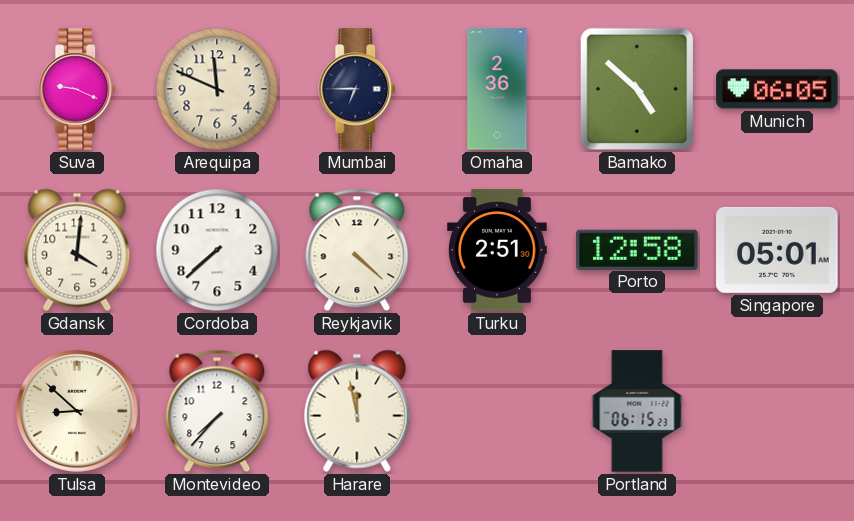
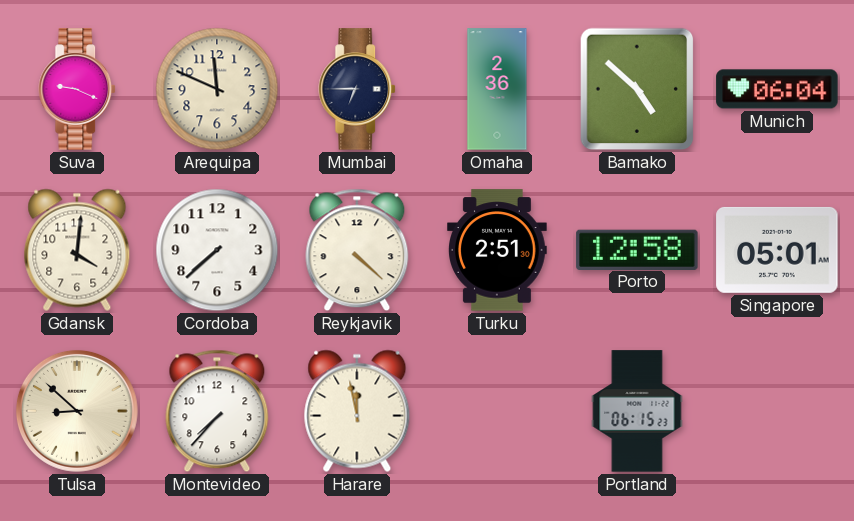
Munich: 06:05 -> 06:04
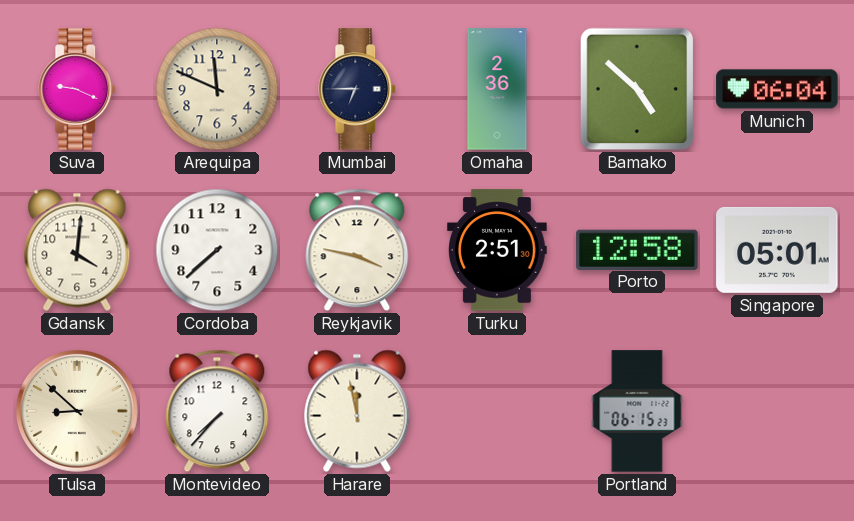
Reykjavik: 4:22 -> 3:47
